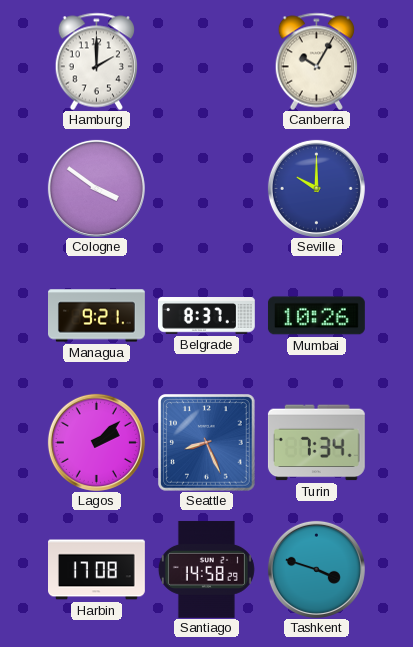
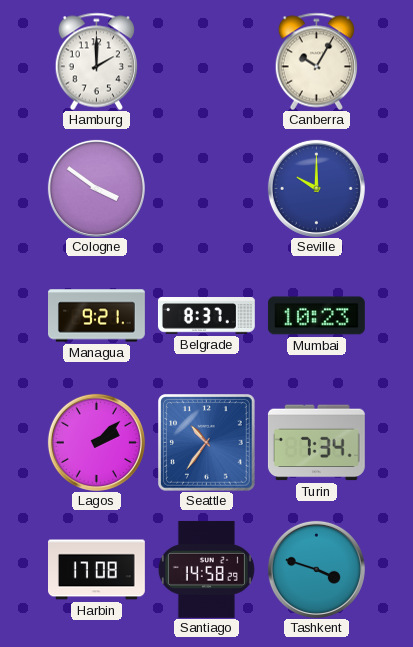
Mumbai: 10:26 -> 10:23
Seattle: 8:26 -> 10:36
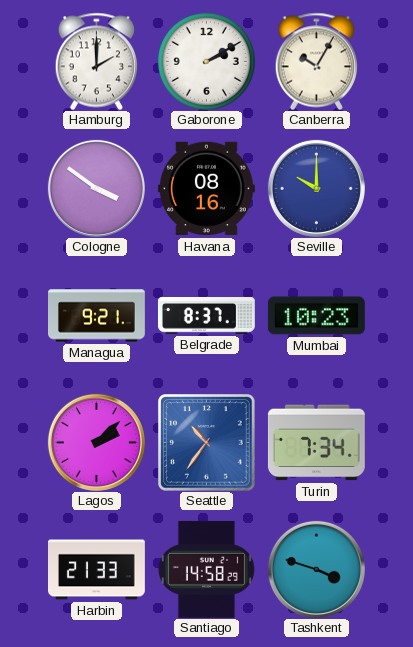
Gaborone: none -> 2:10
Havana: none -> 08:16
Harbin: 17:08 -> 21:33
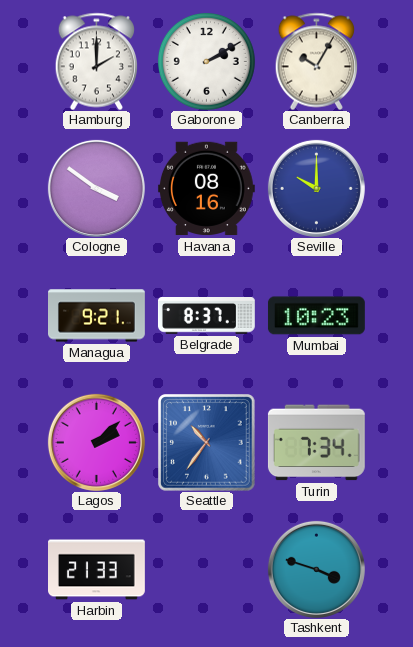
Santiago: 14:58 -> none
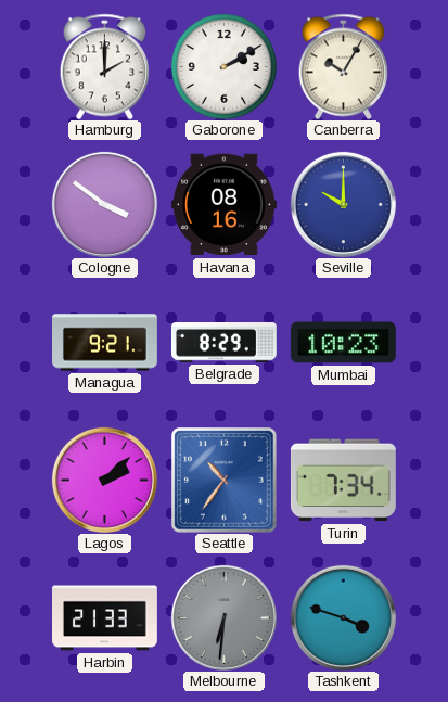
Belgrade: 8:37 -> 8:29
Melbourne: none -> 6:31
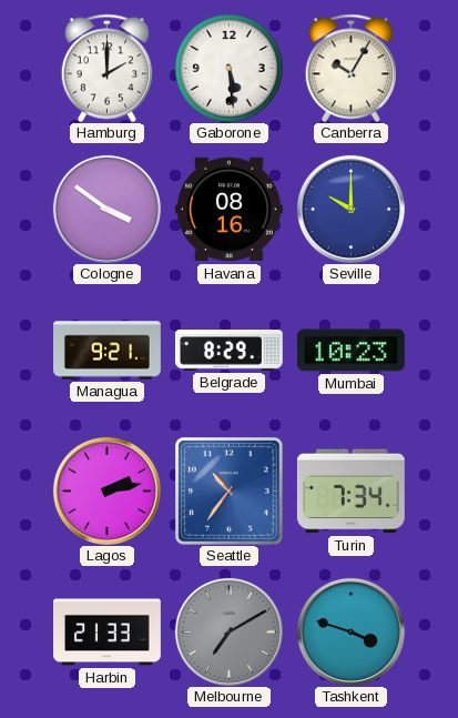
Gaborone: 2:10 -> 5:29
Lagos: 2:08 -> 2:13
Melbourne: 6:31 -> 7:10
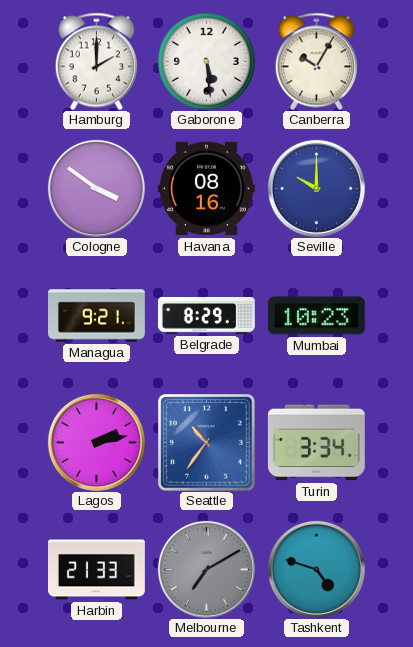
Turin: 7:34 -> 3:34
Tashkent: 3:48 -> 4:48
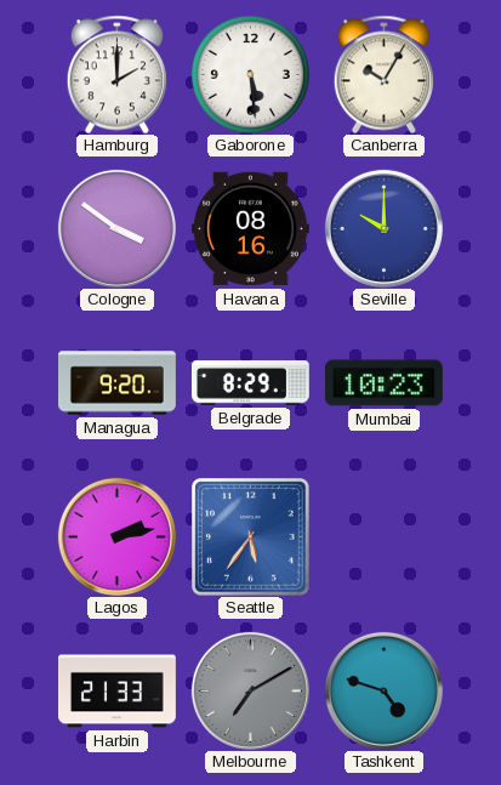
Managua: 9:21 -> 9:20
Seattle: 10:36 -> 5:36
Turin: 3:34 -> none
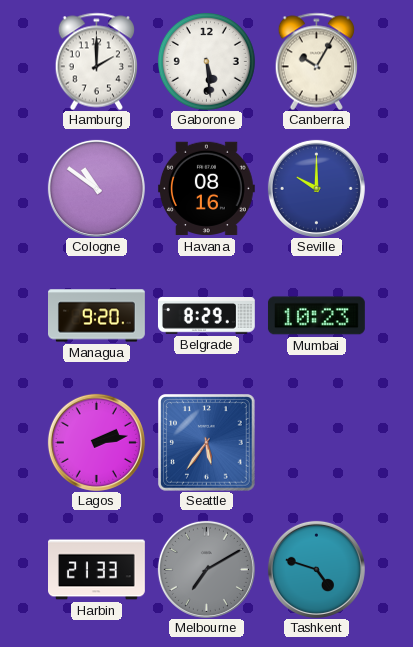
Cologne: 3:51 -> 10:51
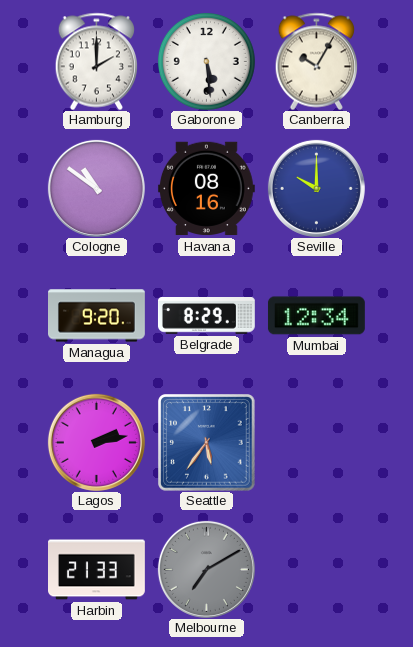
Mumbai: 10:23 -> 12:34
Tashkent: 4:48 -> none
